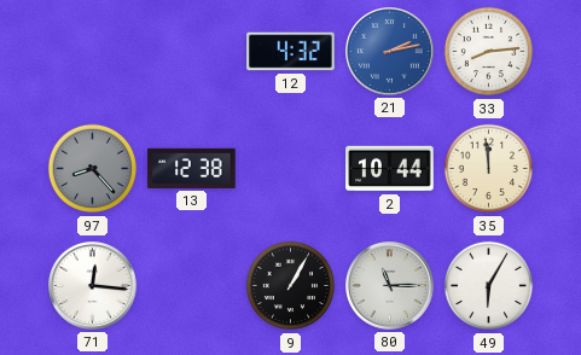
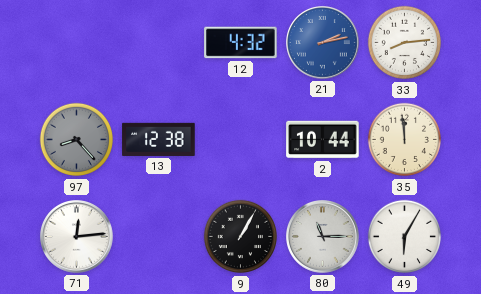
71: 12:16 -> 12:14
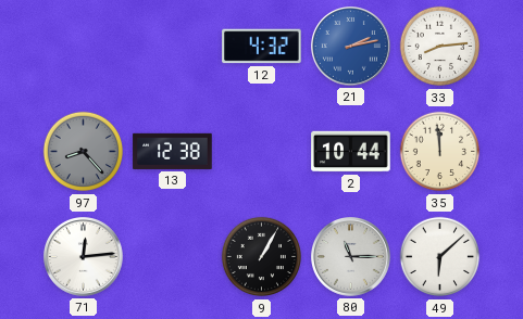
49: 6:05 -> 6:08
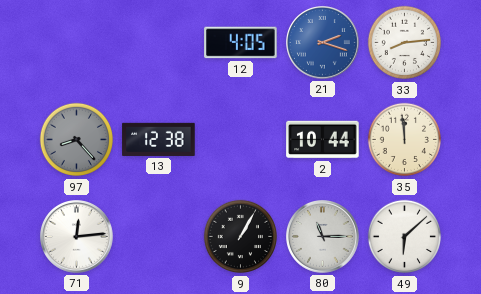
12: 4:32 -> 4:05
21: 2:13 -> 2:18
